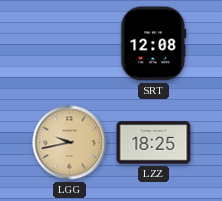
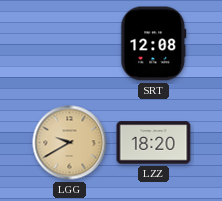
LGG: 9:43 -> 9:40
LZZ: 18:25 -> 18:20
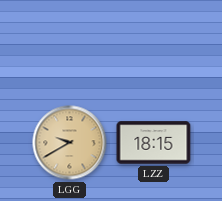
SRT: 12:08 -> none
LZZ: 18:20 -> 18:15
